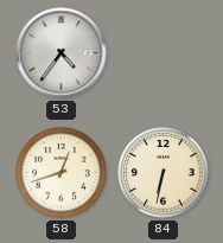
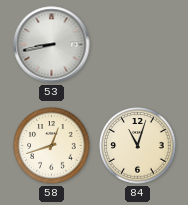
53: 4:36 -> 8:43
84: 6:32 -> 11:03
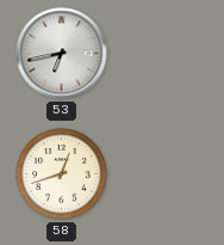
53: 8:43 -> 6:43
84: 11:03 -> none
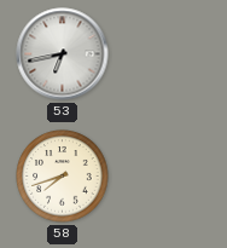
58: 12:42 -> 7:42
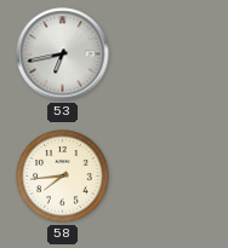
58: 7:42 -> 7:44
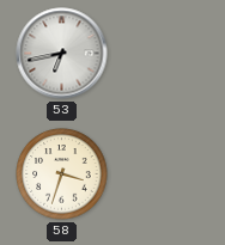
58: 7:44 -> 3:33
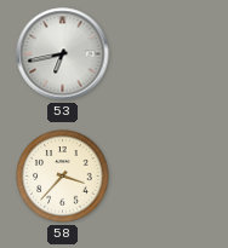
58: 3:33 -> 3:37
